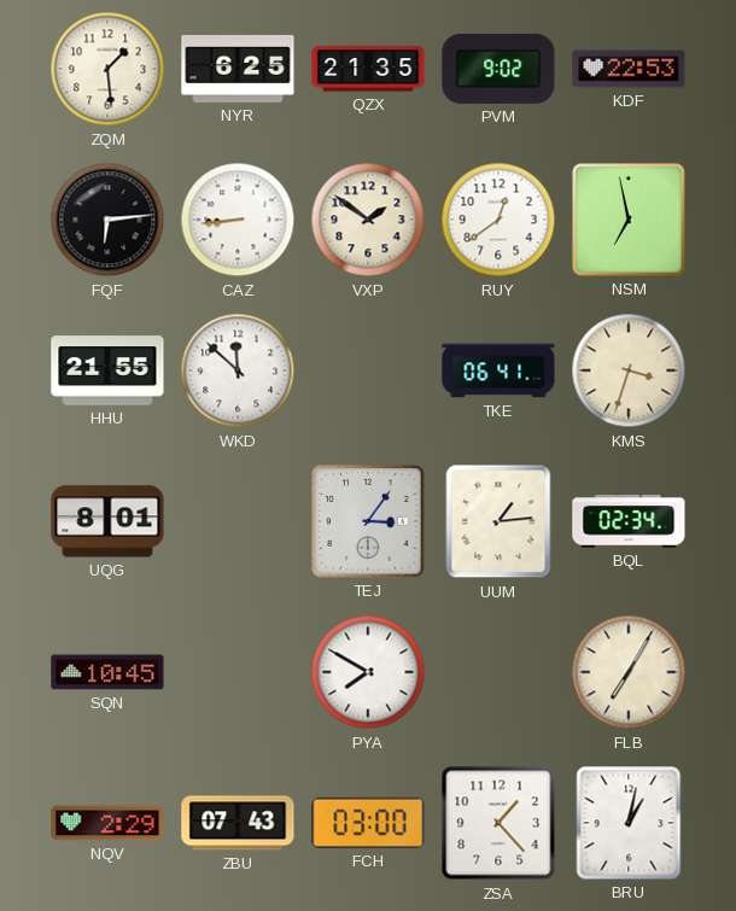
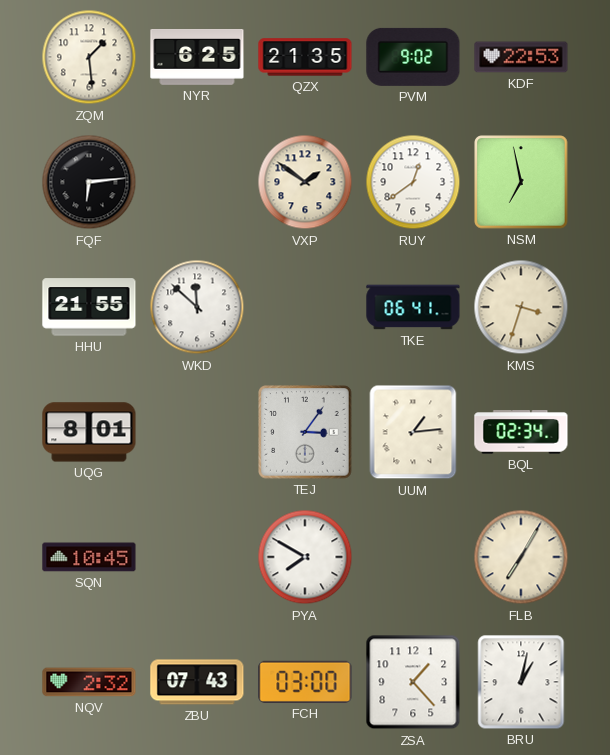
CAZ: 8:44 -> none
NQV: 2:29 -> 2:32
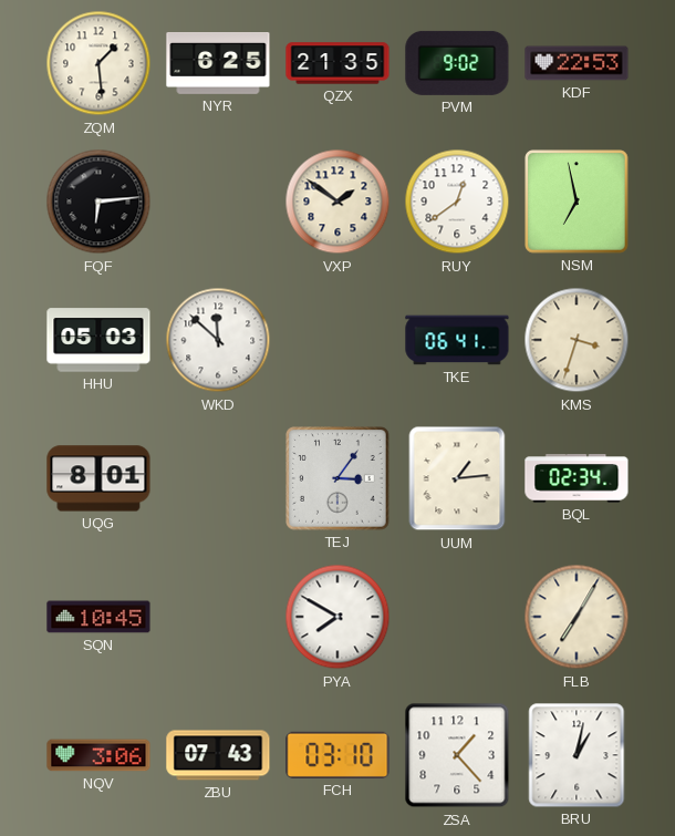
HHU: 21:55 -> 05:03
NQV: 2:32 -> 3:06
FCH: 03:00 -> 03:10
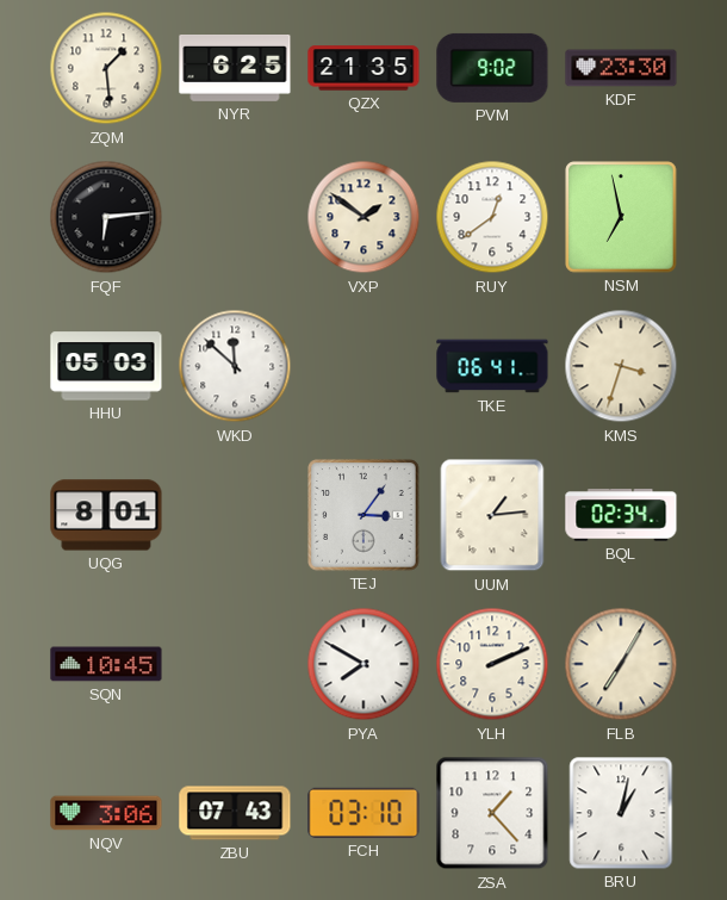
KDF: 22:53 -> 23:30
YLH: none -> 2:11
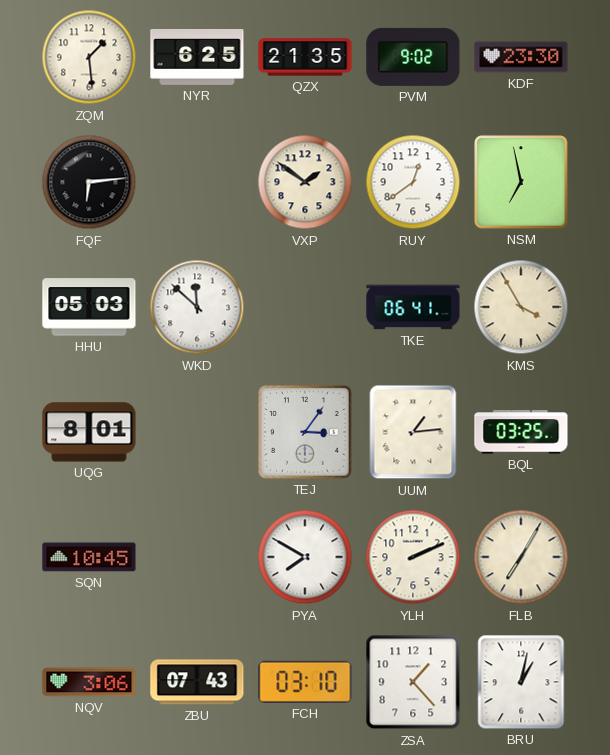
KMS: 3:33 -> 3:55
BQL: 02:34 -> 03:25
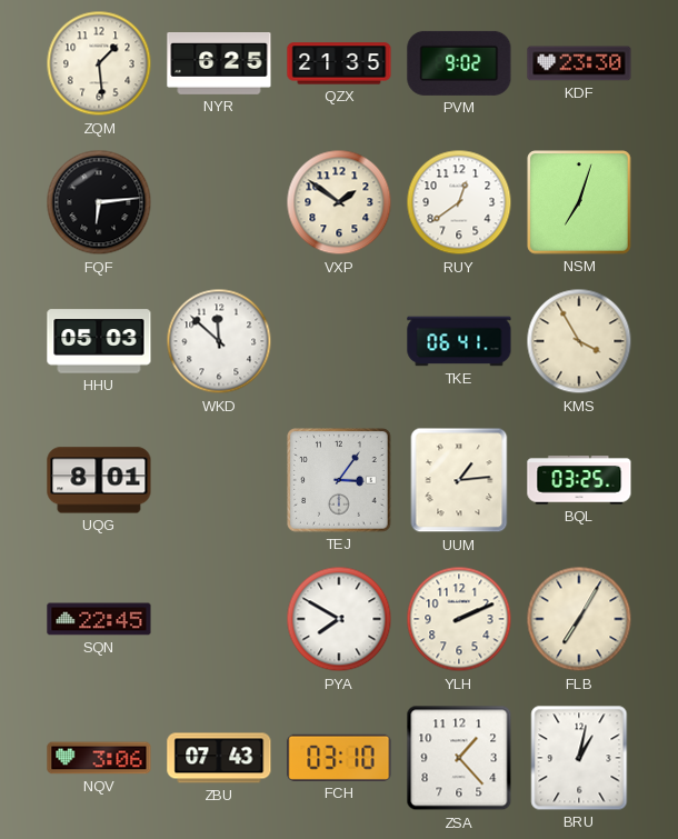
NSM: 6:58 -> 7:03
SQN: 10:45 -> 22:45
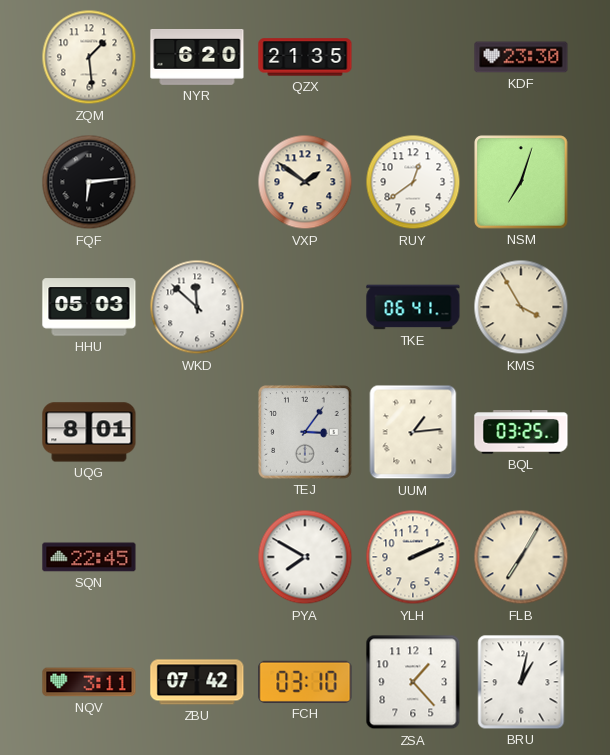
NYR: 6:25 -> 6:20
PVM: 9:02 -> none
NQV: 3:06 -> 3:11
ZBU: 07:43 -> 07:42
